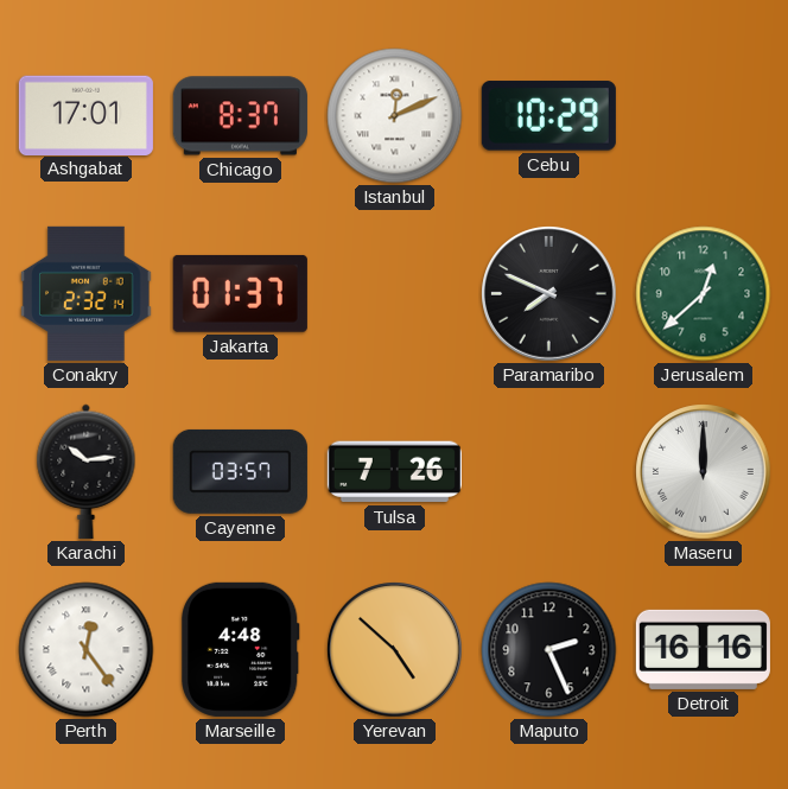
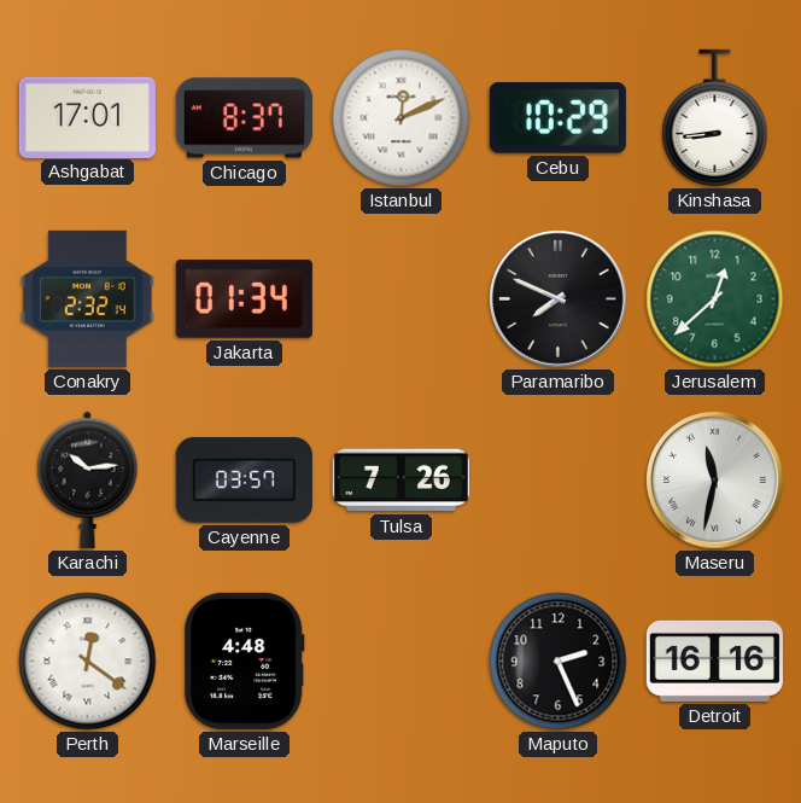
Kinshasa: none -> 8:44
Jakarta: 01:37 -> 01:34
Maseru: 12:00 -> 11:32
Perth: 12:24 -> 12:21
Yerevan: 4:52 -> none
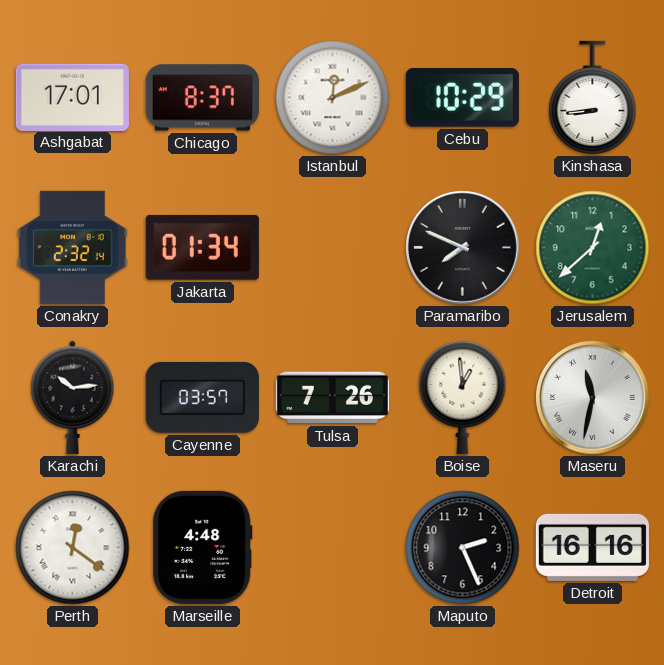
Boise: none -> 12:59
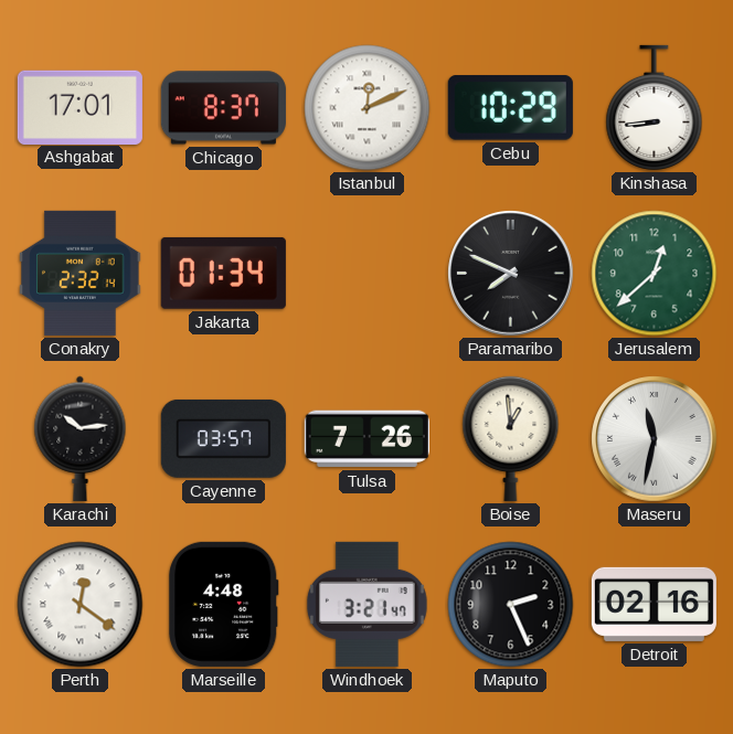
Windhoek: none -> 3:21
Detroit: 16:16 -> 02:16
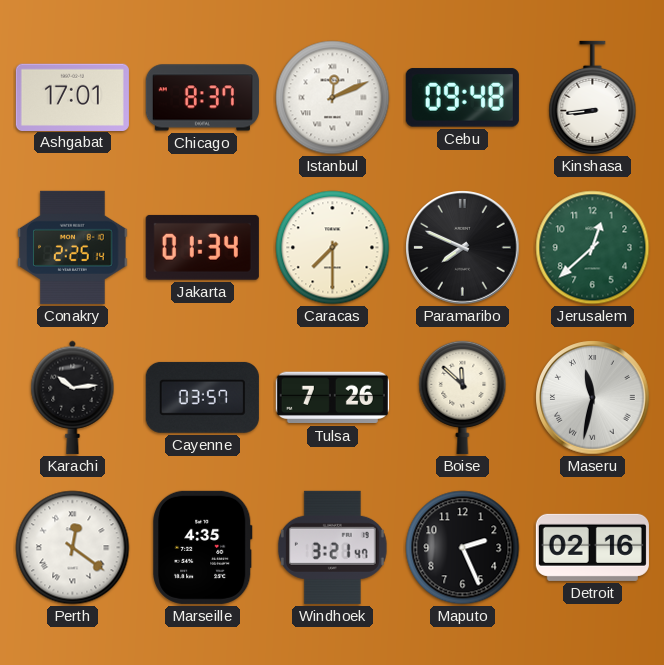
Cebu: 10:29 -> 09:48
Conakry: 2:32 -> 2:25
Caracas: none -> 7:30
Boise: 12:59 -> 11:52
Marseille: 4:48 -> 4:35
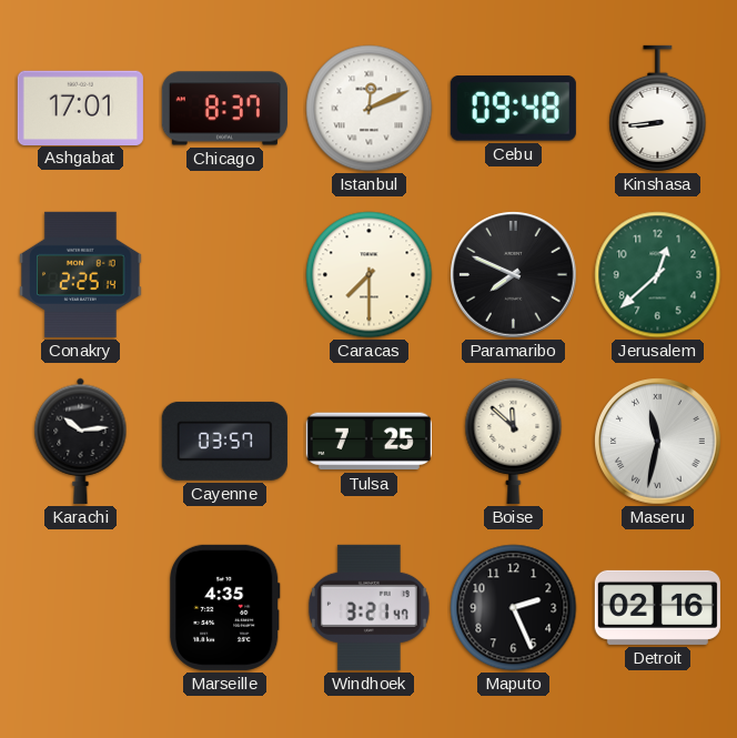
Jakarta: 01:34 -> none
Tulsa: 7:26 -> 7:25
Perth: 12:21 -> none
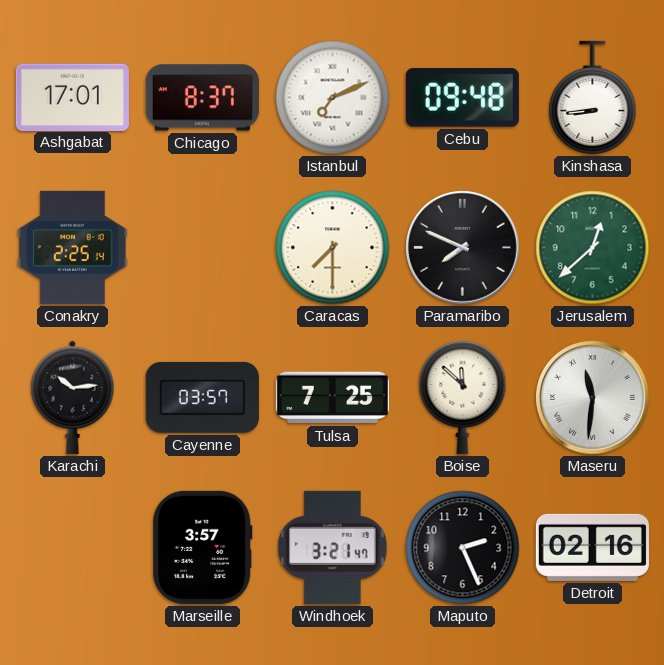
Istanbul: 12:11 -> 7:11
Maseru: 11:32 -> 11:31
Marseille: 4:35 -> 3:57
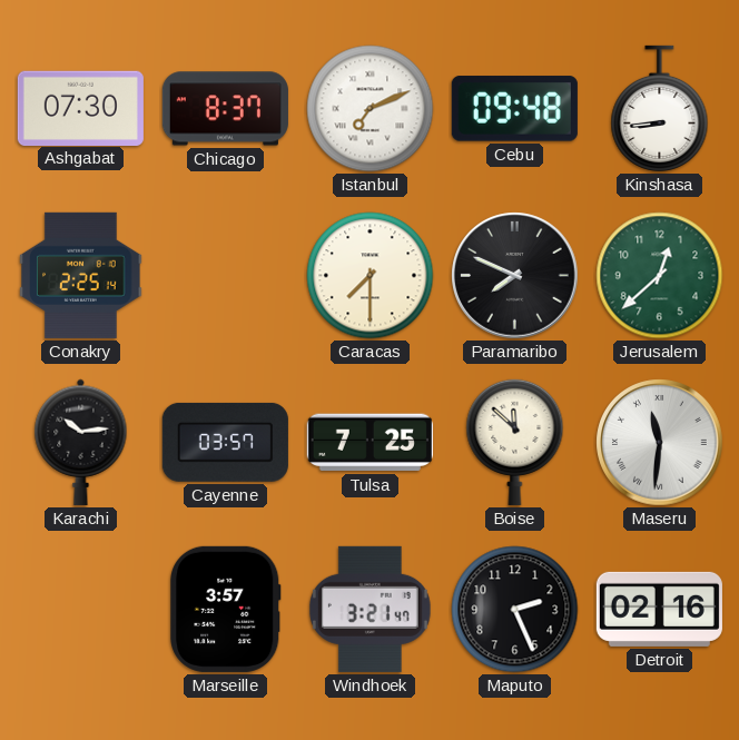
Ashgabat: 17:01 -> 07:30
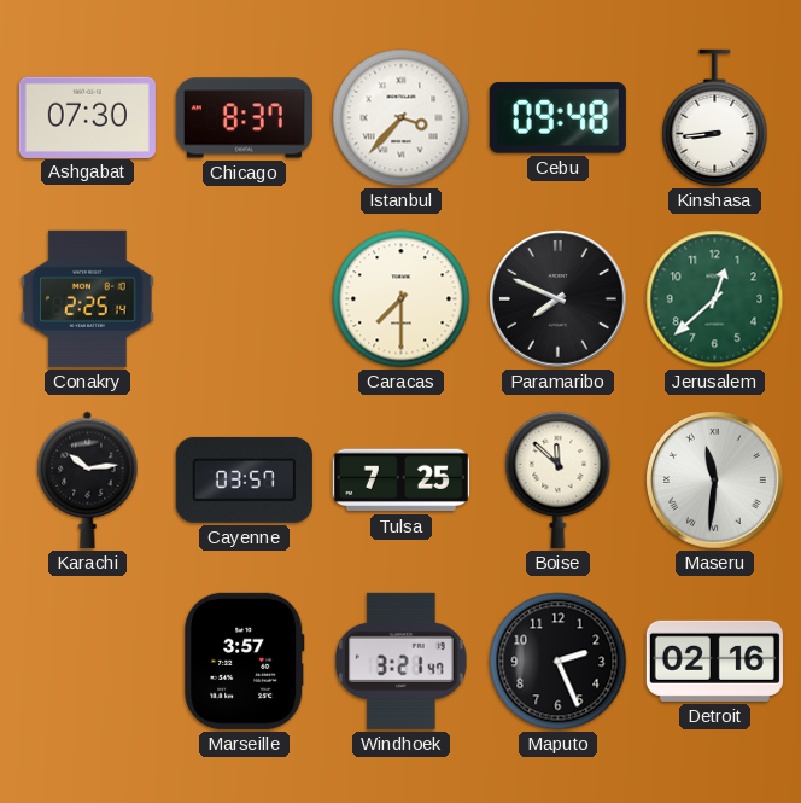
Istanbul: 7:11 -> 3:37
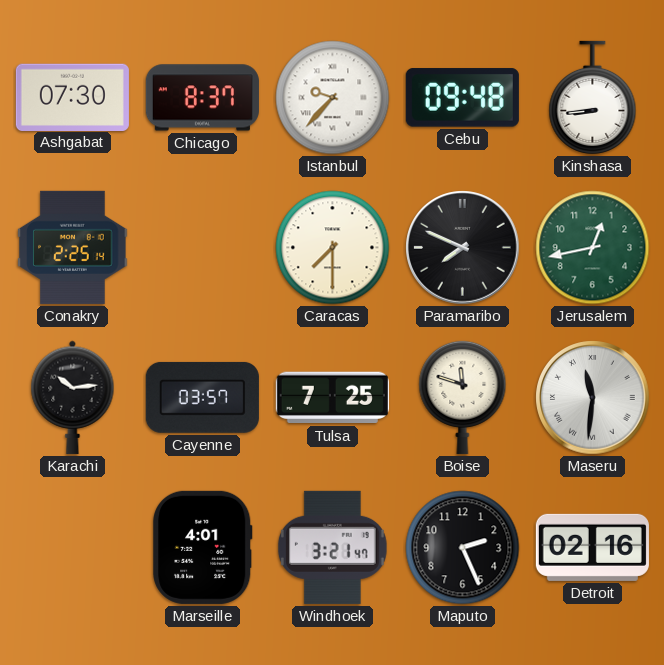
Istanbul: 3:37 -> 9:37
Jerusalem: 12:38 -> 12:43
Boise: 11:52 -> 11:48
Marseille: 3:57 -> 4:01
